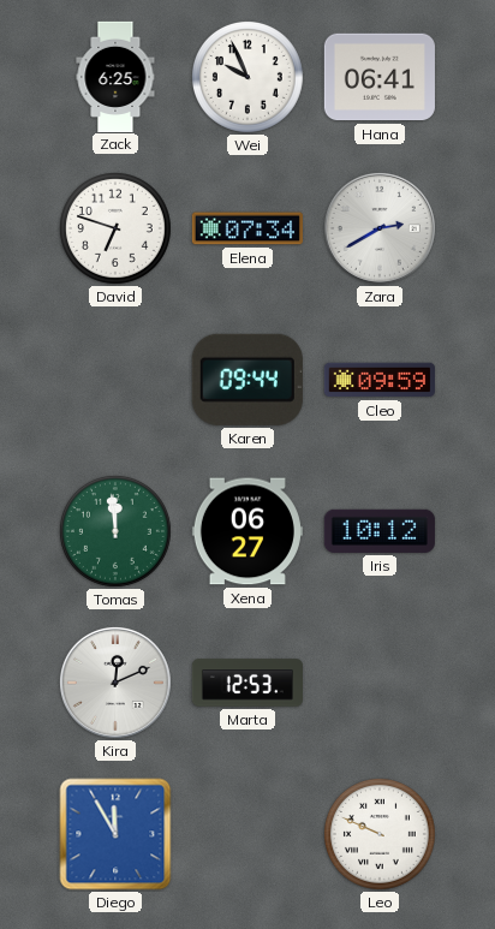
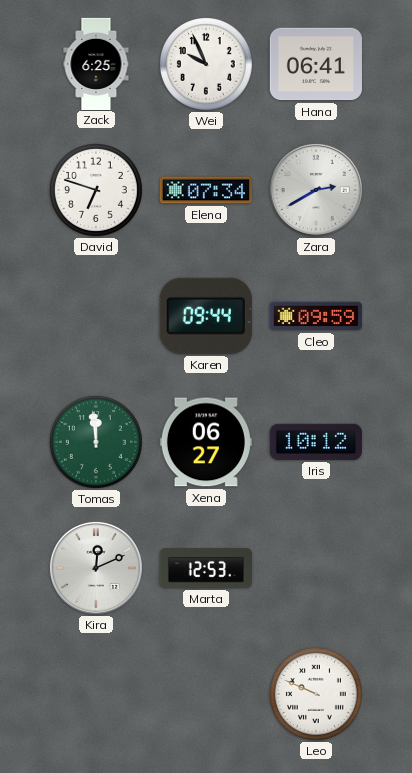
Diego: 11:55 -> none
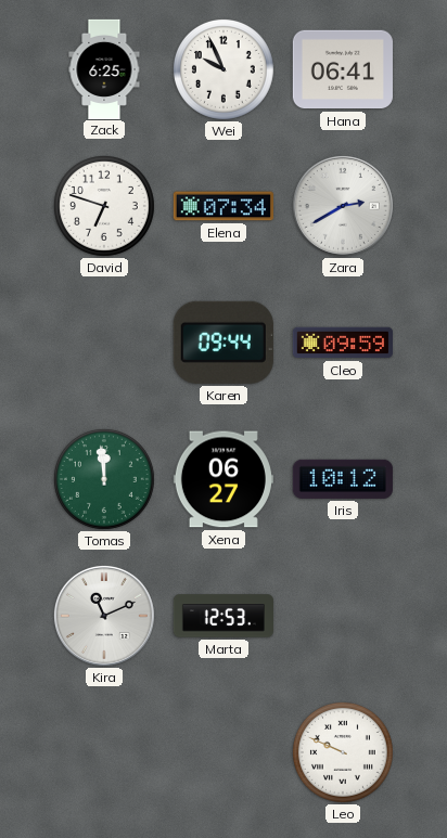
Kira: 12:11 -> 11:11
